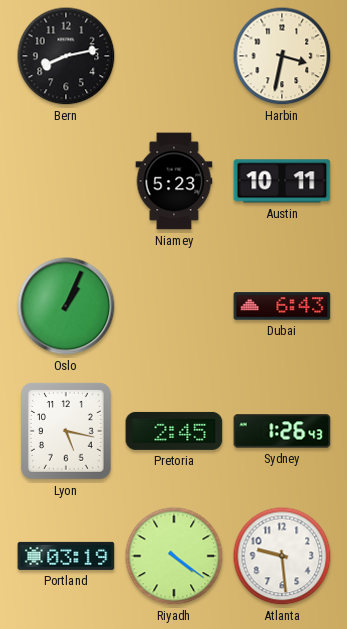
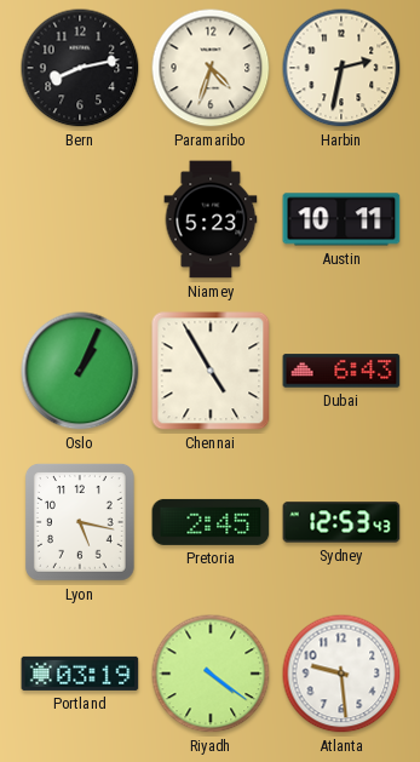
Paramaribo: none -> 4:33
Harbin: 3:32 -> 2:32
Chennai: none -> 4:55
Sydney: 1:26 -> 12:53
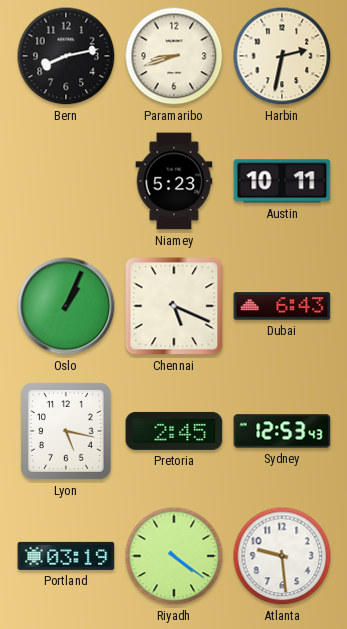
Paramaribo: 4:33 -> 8:42
Chennai: 4:55 -> 5:19
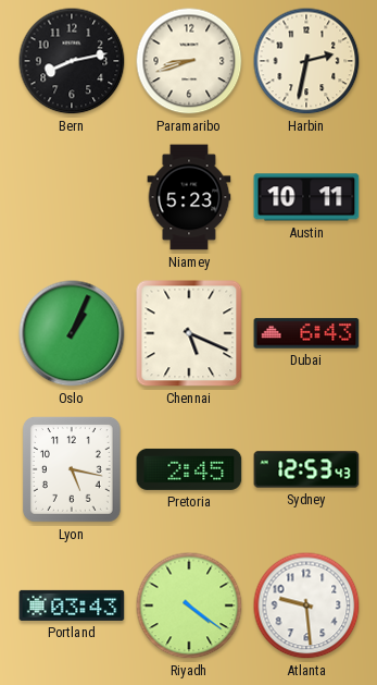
Portland: 03:19 -> 03:43
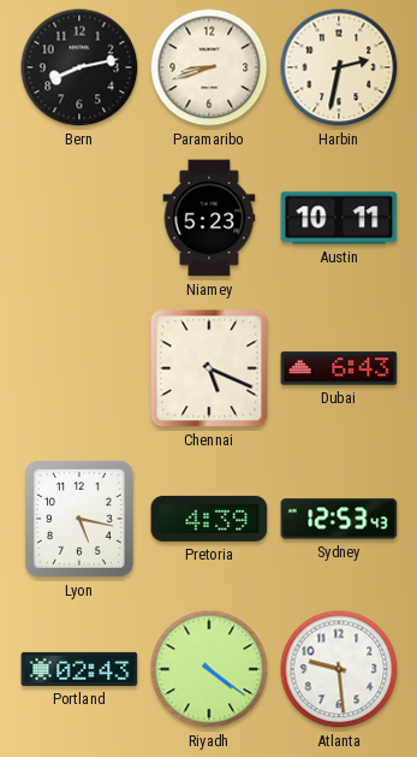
Oslo: 1:04 -> none
Pretoria: 2:45 -> 4:39
Portland: 03:43 -> 02:43
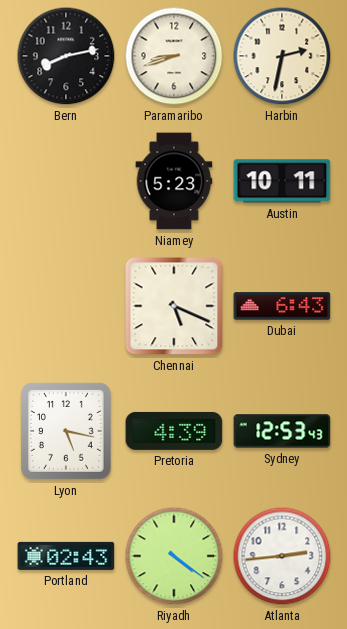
Atlanta: 9:29 -> 2:44
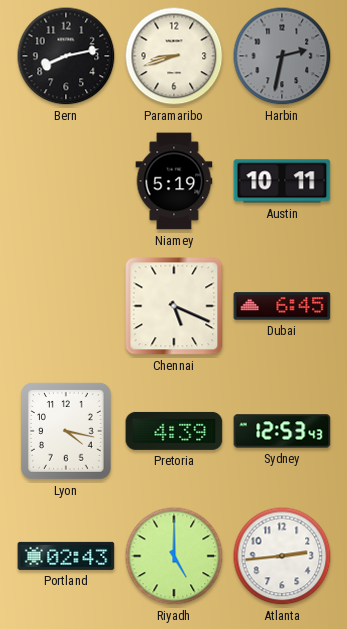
Harbin dial: cream -> grey
Niamey: 5:23 -> 5:19
Dubai: 6:43 -> 6:45
Lyon: 5:17 -> 4:17
Riyadh: 4:21 -> 5:00
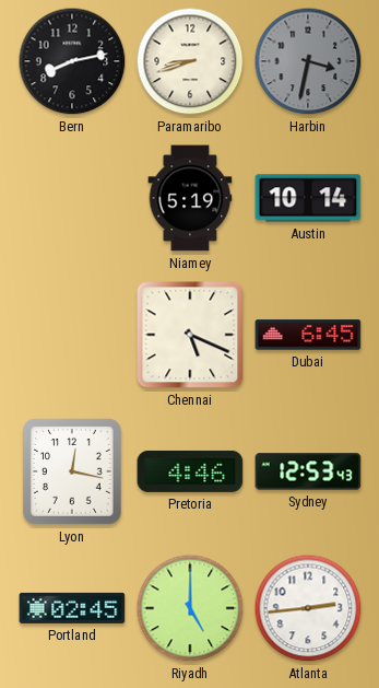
Harbin: 2:32 -> 3:32
Austin: 10:11 -> 10:14
Lyon: 4:17 -> 12:17
Pretoria: 4:39 -> 4:46
Portland: 02:43 -> 02:45
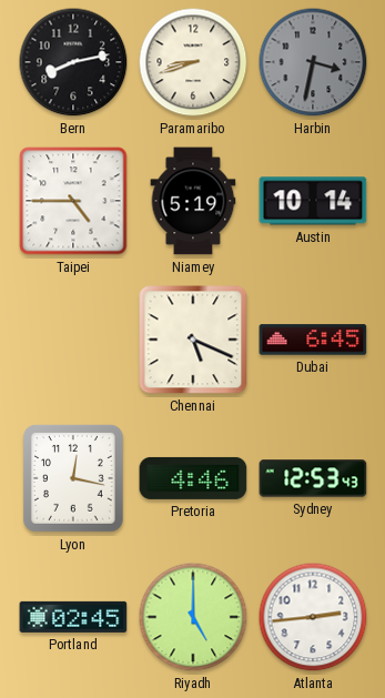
Taipei: none -> 4:45
